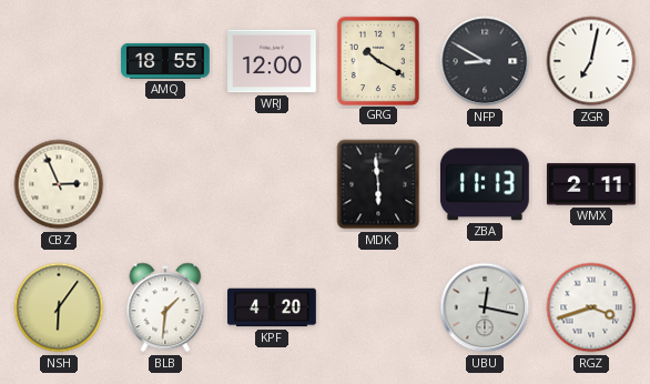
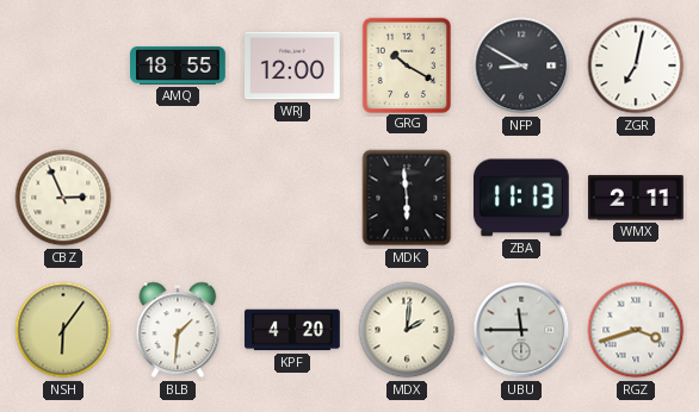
MDX: none -> 2:01
UBU: 12:17 -> 11:45
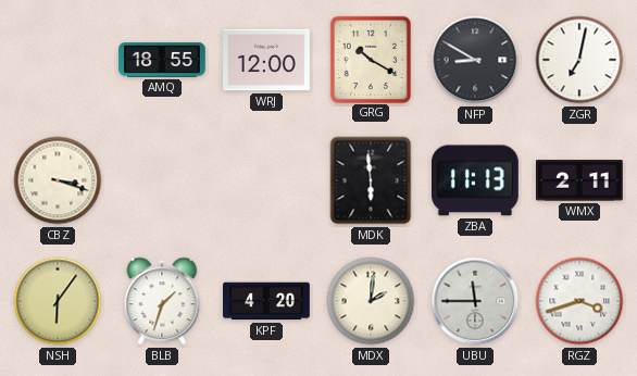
CBZ: 2:56 -> 3:18
BLB: 1:31 -> 1:33
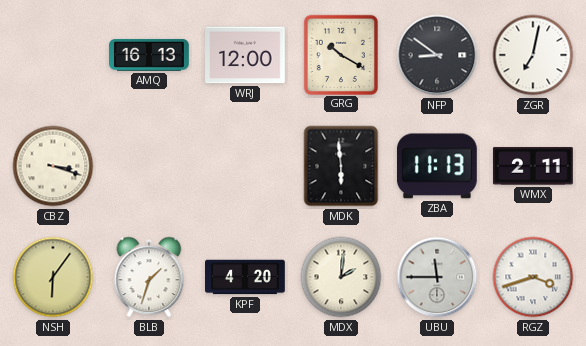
AMQ: 18:55 -> 16:13
NFP: 8:50 -> 8:51
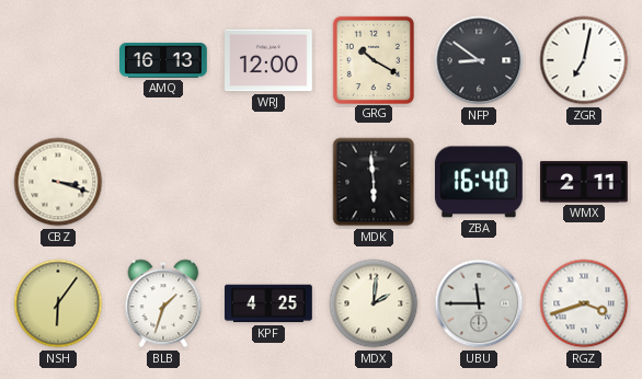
ZBA: 11:13 -> 16:40
KPF: 4:20 -> 4:25
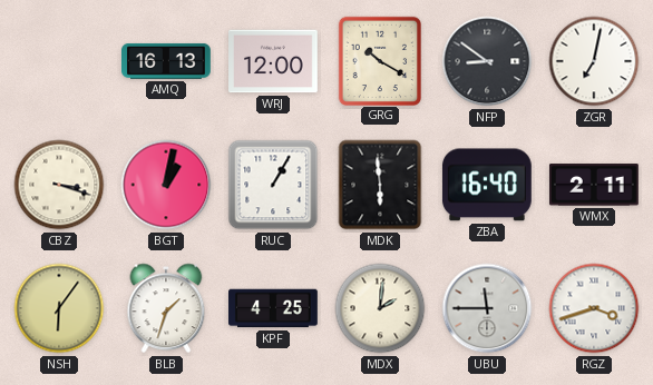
BGT: none -> 1:02
RUC: none -> 1:05
